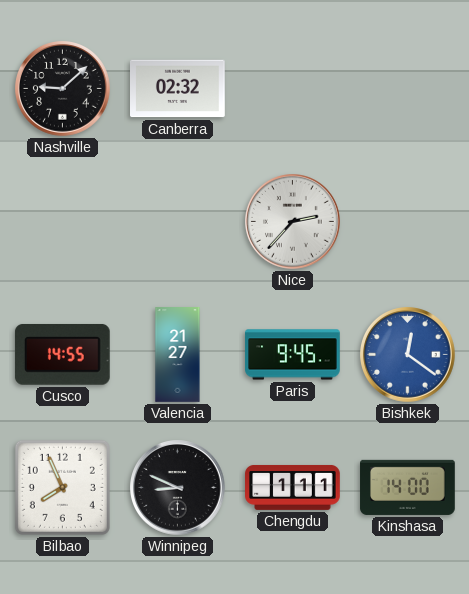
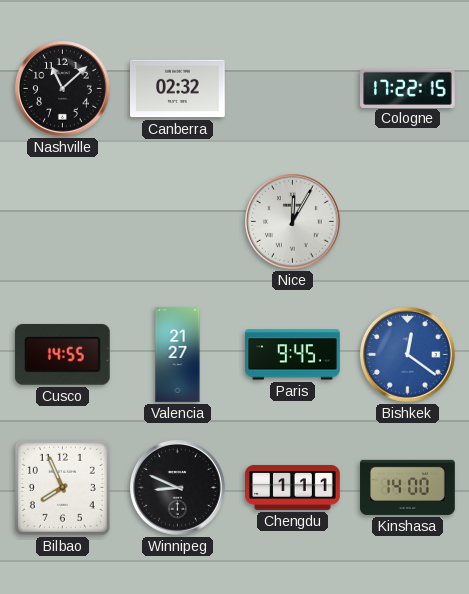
Nashville: 9:08 -> 11:08
Cologne: none -> 17:22
Nice: 2:37 -> 12:05
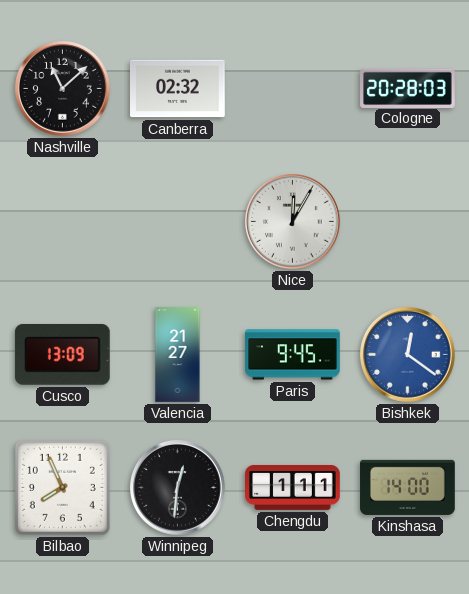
Cologne: 17:22 -> 20:28
Cusco: 14:55 -> 13:09
Winnipeg: 8:49 -> 12:31
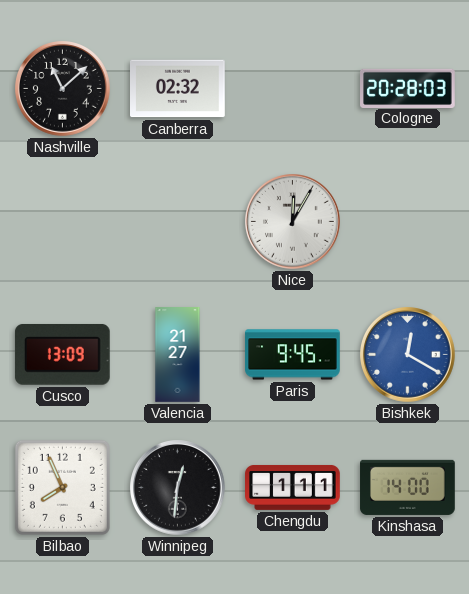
Bishkek: 12:21 -> 12:20
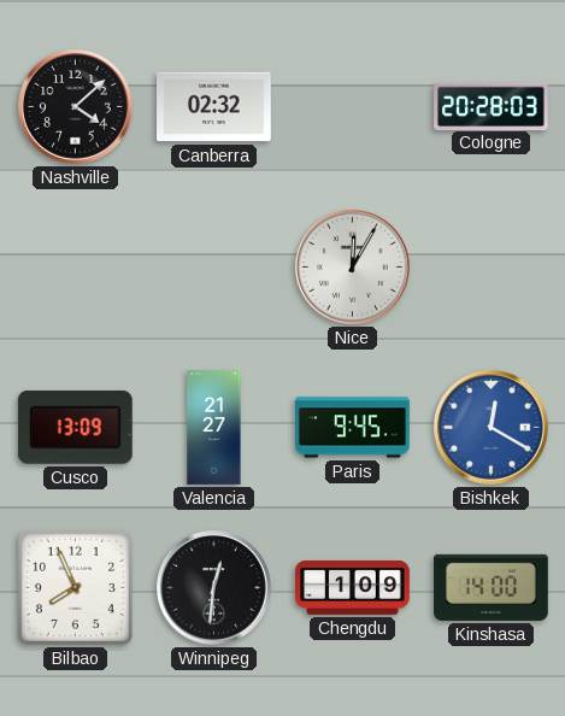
Nashville: 11:08 -> 4:08
Chengdu: 1:11 -> 1:09
